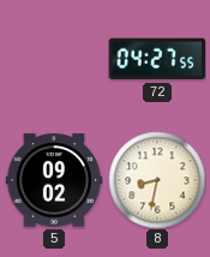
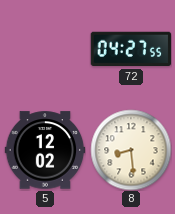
5: 09:02 -> 12:02
8: 8:32 -> 8:29
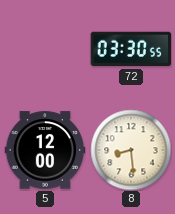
72: 04:27 -> 03:30
5: 12:02 -> 12:00
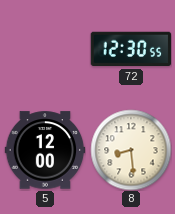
72: 03:30 -> 12:30
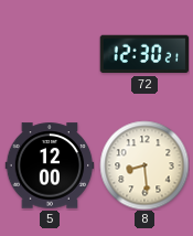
72: 12:30:55 -> 12:30:21
